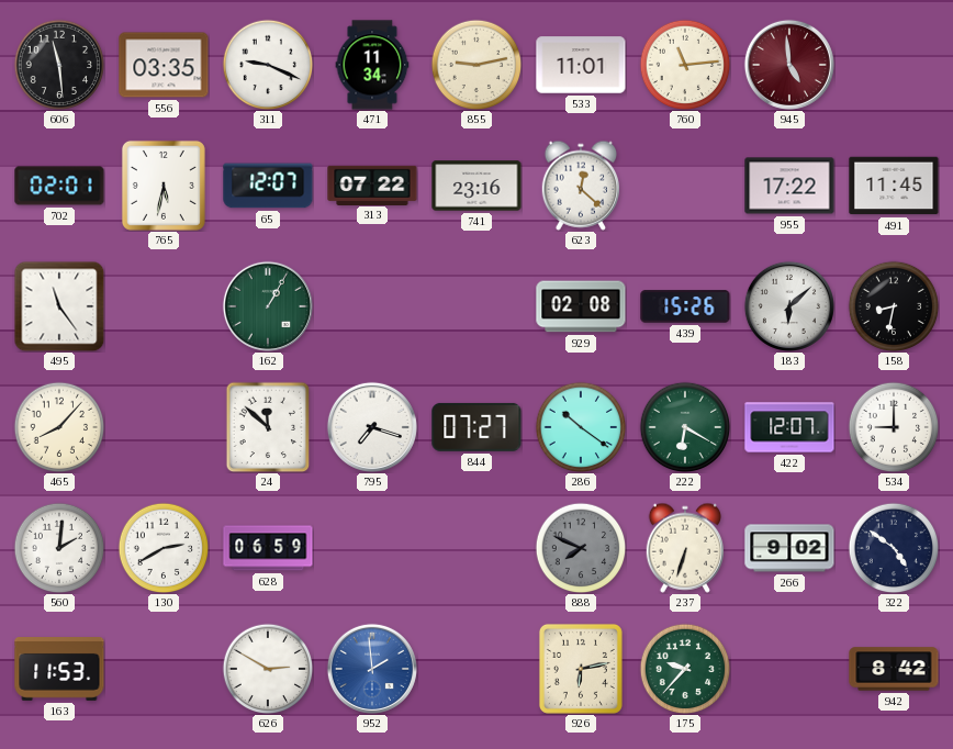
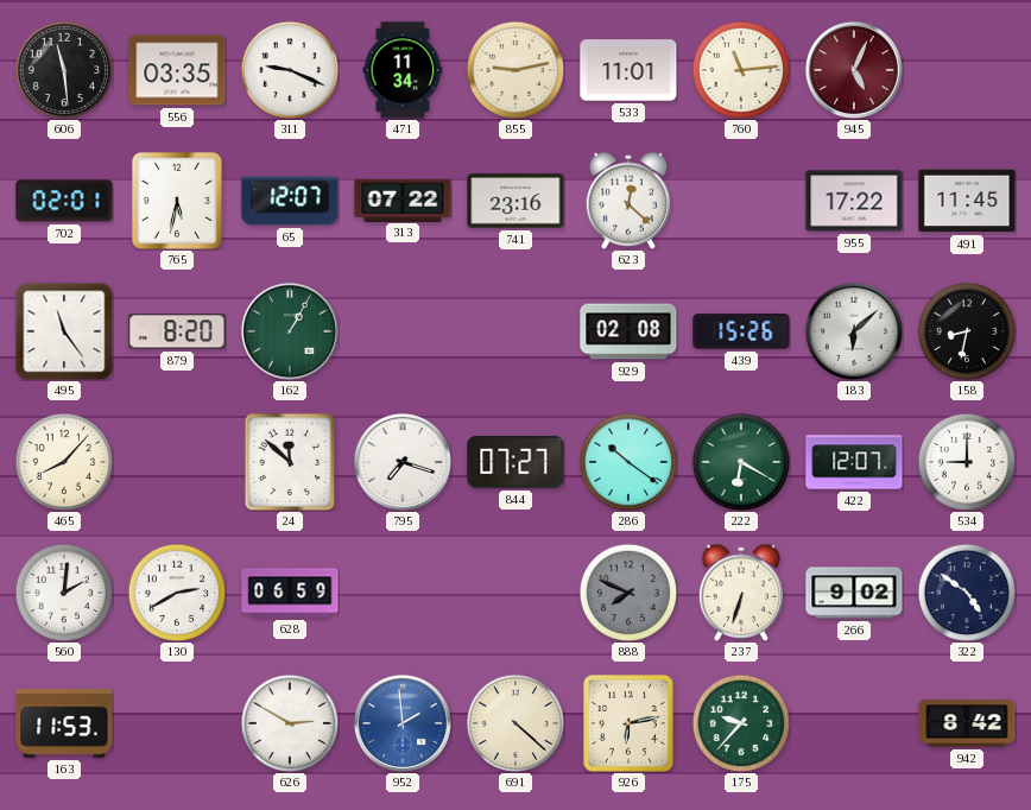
945: 4:59 -> 5:04
879: none -> 8:20
691: none -> 4:22
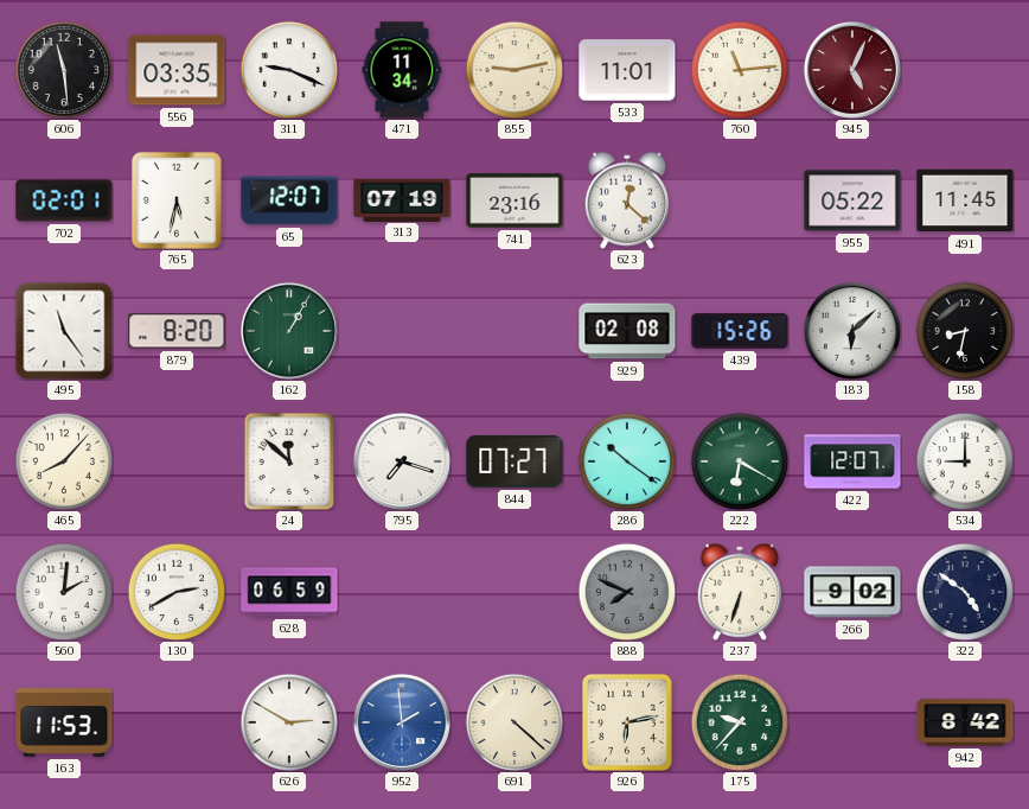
313: 07:22 -> 07:19
955: 17:22 -> 05:22
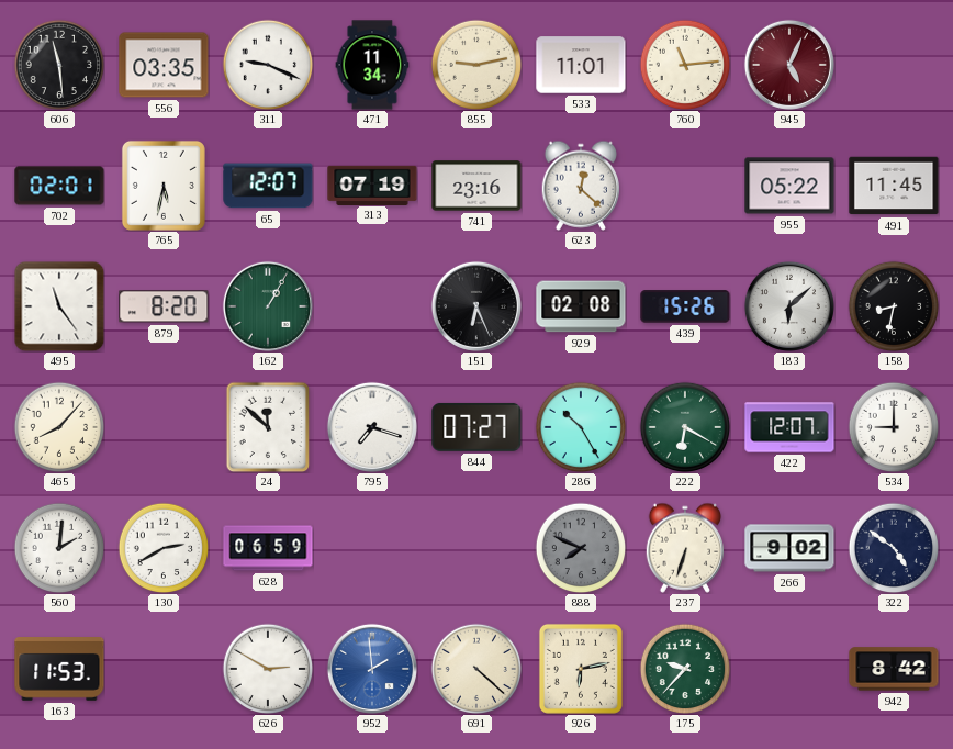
151: none -> 6:26
286: 10:21 -> 10:25
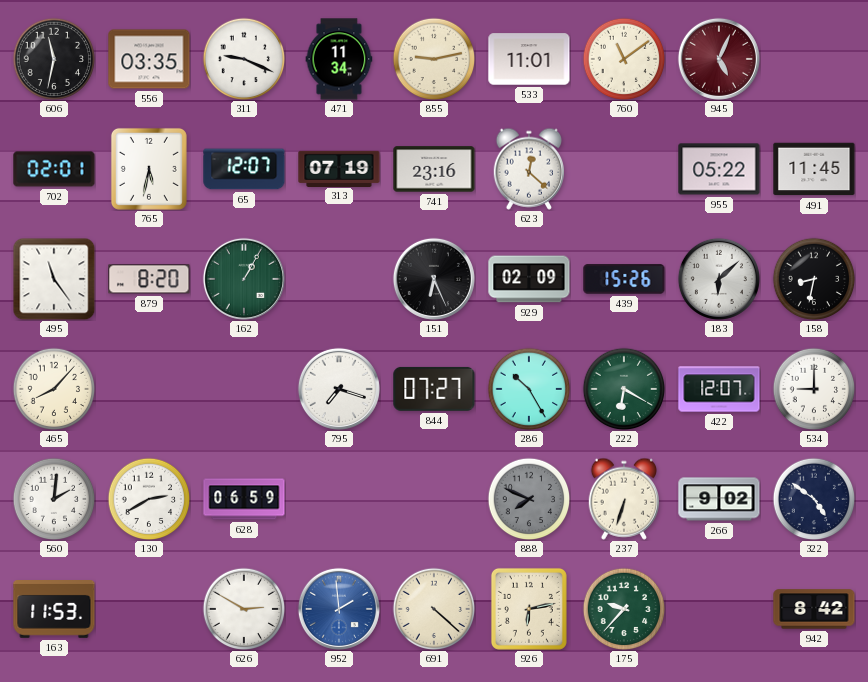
606: 11:29 -> 11:32
760: 11:14 -> 11:09
929: 02:08 -> 02:09
24: 11:52 -> none
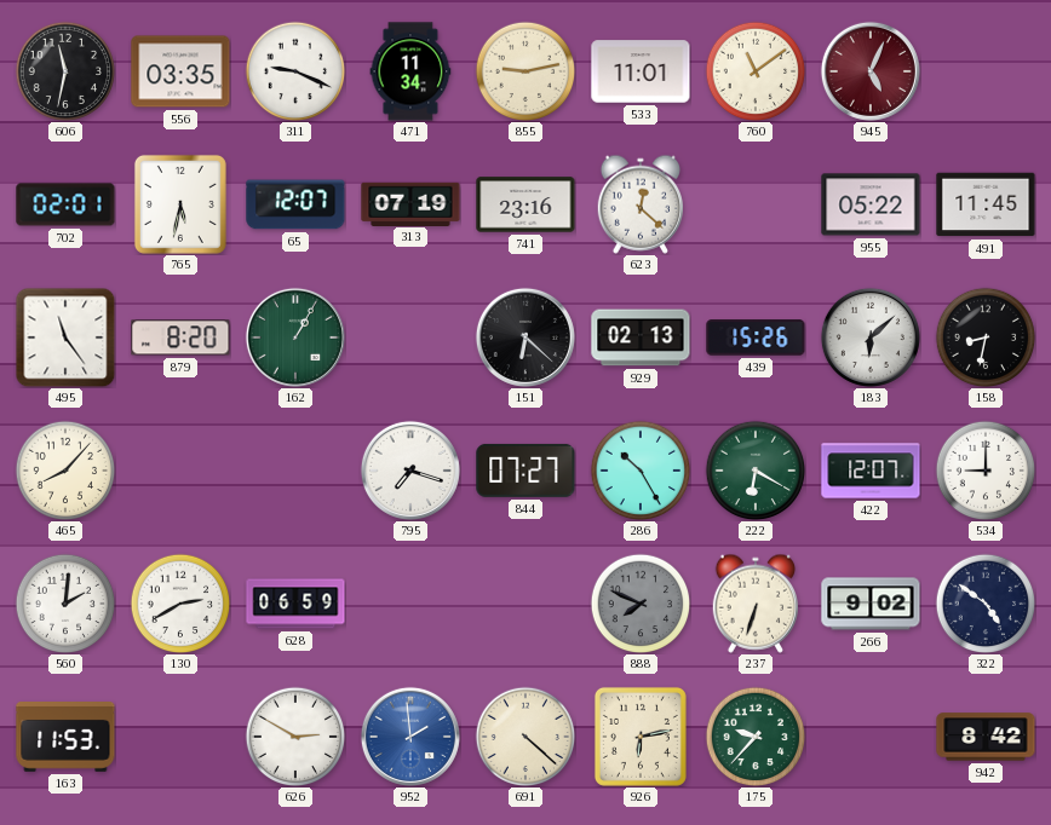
151: 6:26 -> 6:22
929: 02:09 -> 02:13
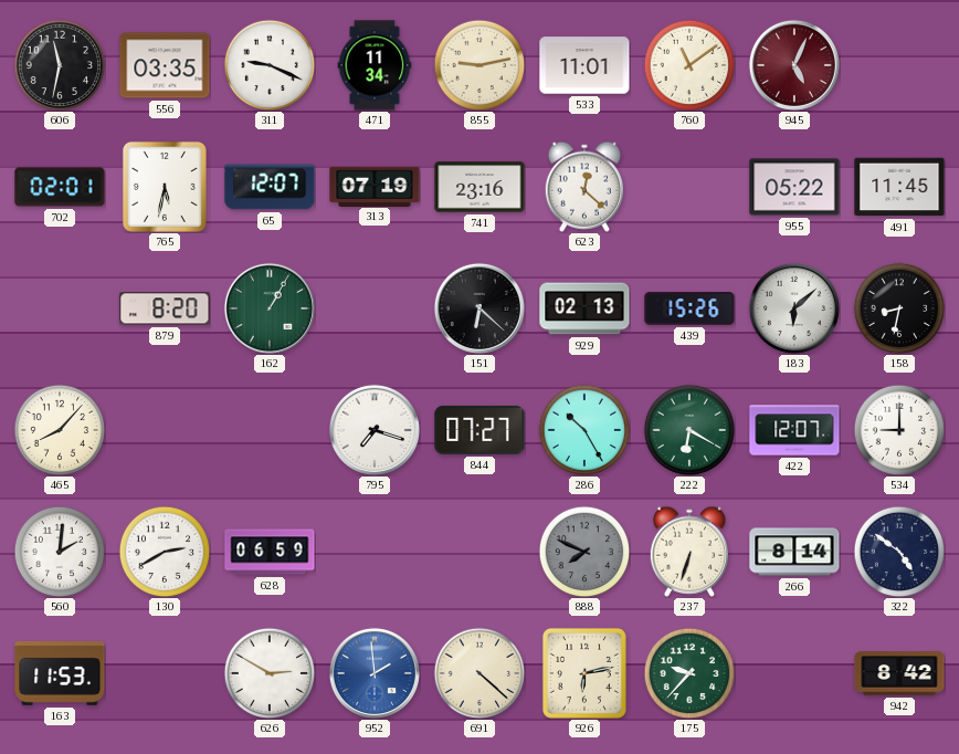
495: 11:24 -> none
266: 9:02 -> 8:14
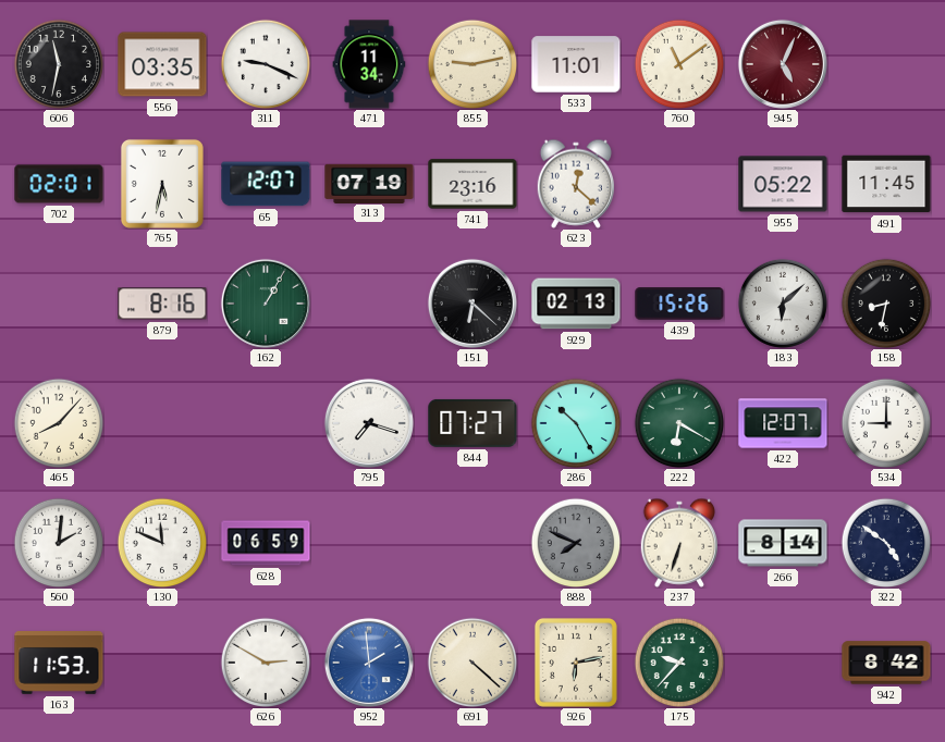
879: 8:20 -> 8:16
130: 2:40 -> 11:49
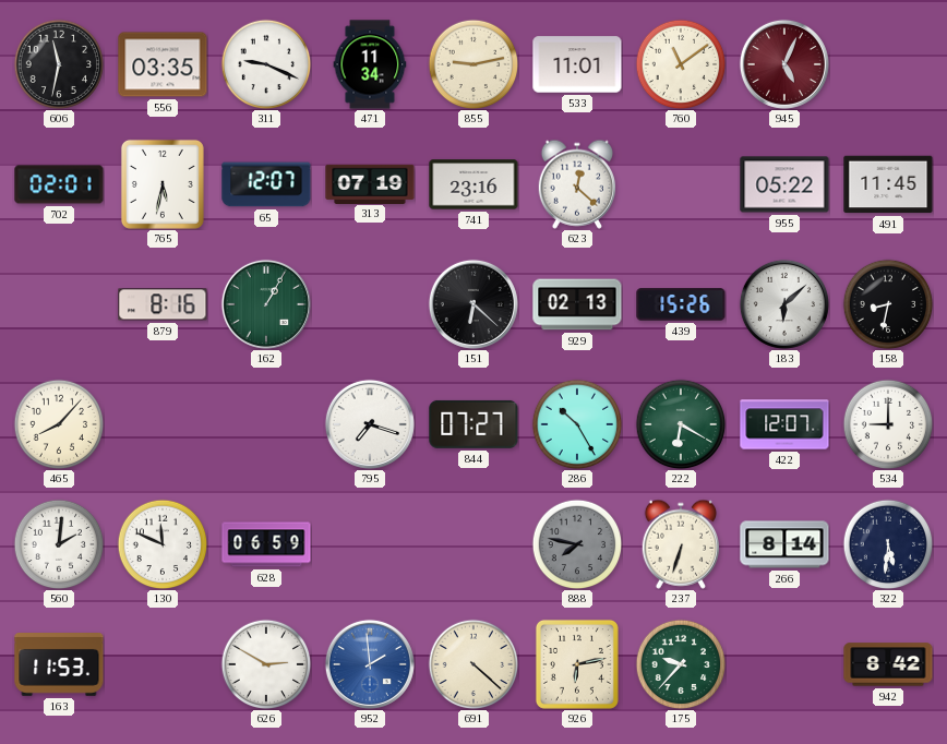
888: 7:49 -> 7:47
322: 4:51 -> 5:31
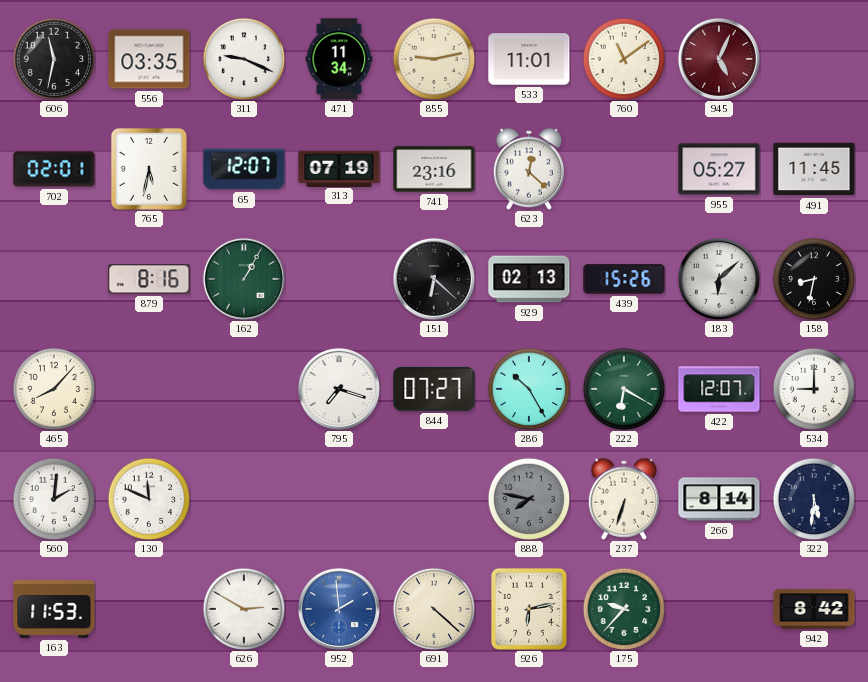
955: 05:22 -> 05:27
628: 06:59 -> none
